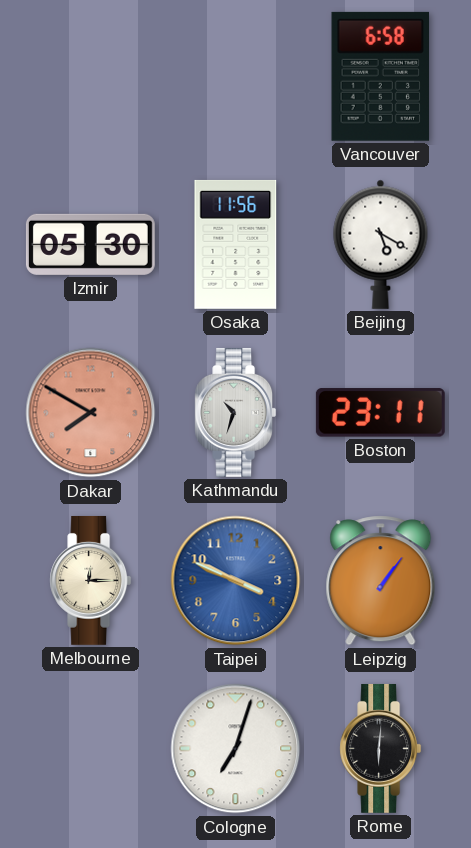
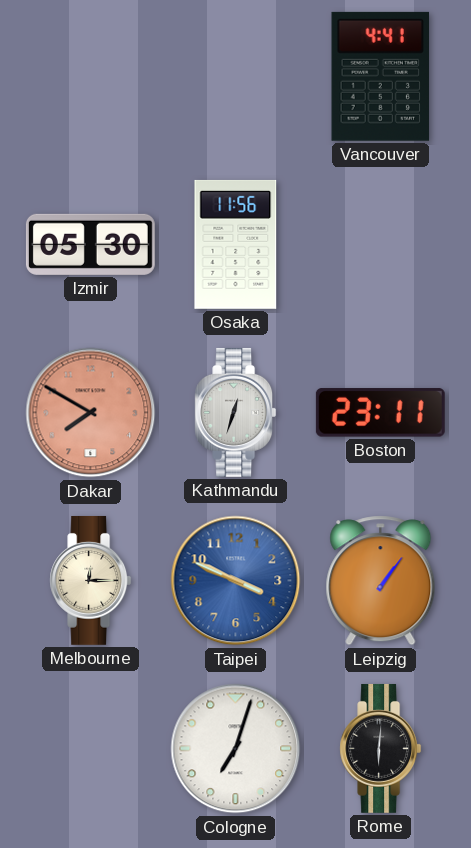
Vancouver: 6:58 -> 4:41
Beijing: 5:20 -> none
Kathmandu: 10:33 -> 12:33
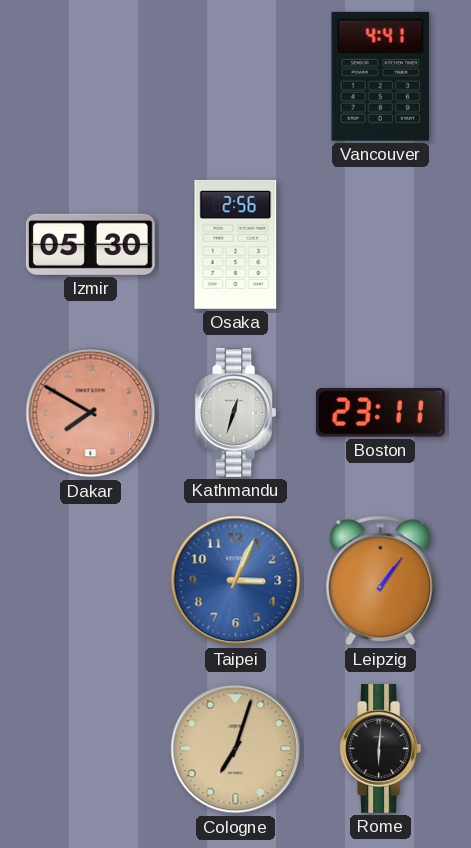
Osaka: 11:56 -> 2:56
Melbourne: 12:15 -> none
Taipei: 3:49 -> 3:04
Cologne dial: white -> champagne
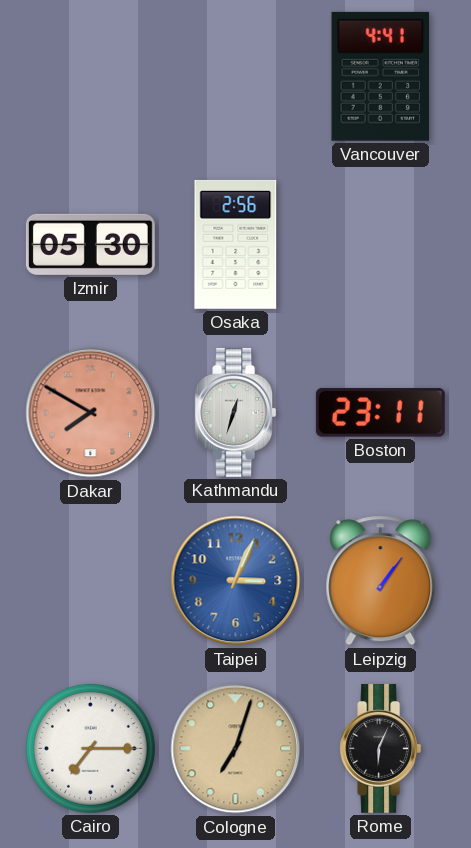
Cairo: none -> 7:15
Rome: 6:01 -> 6:04
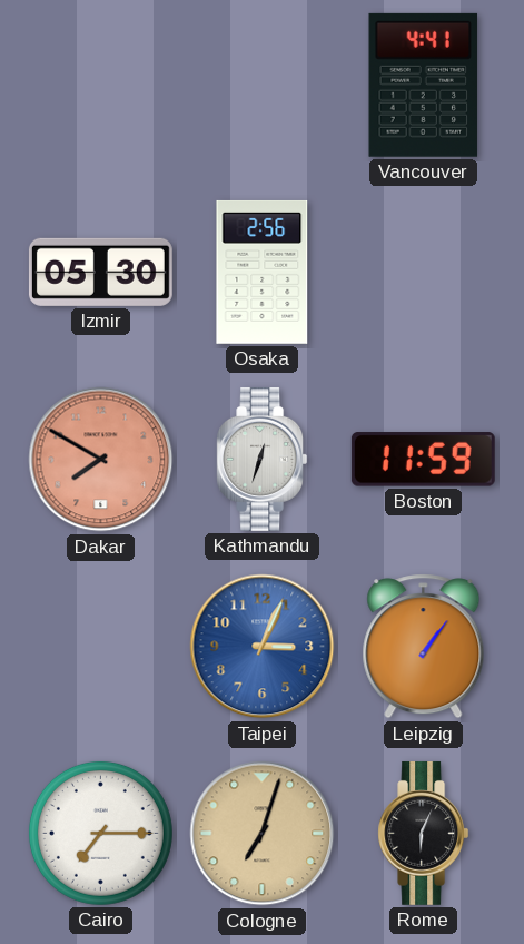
Boston: 23:11 -> 11:59
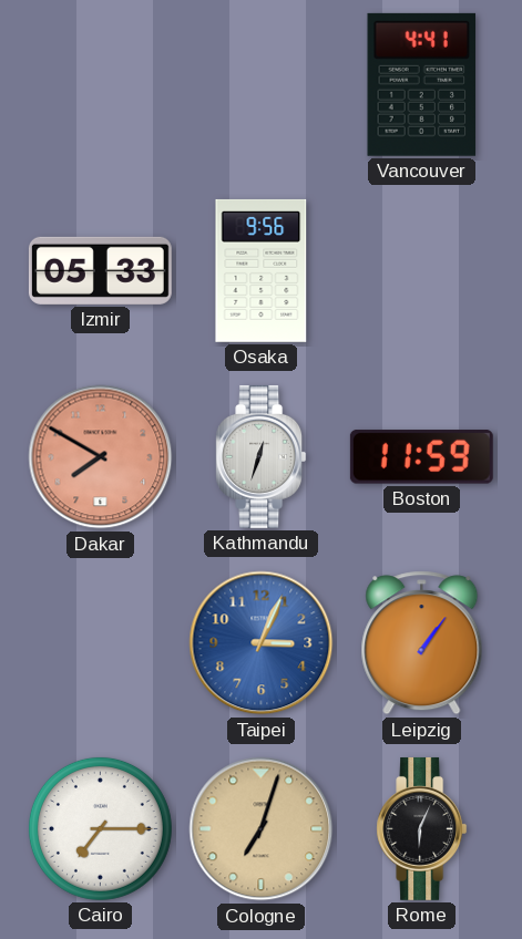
Izmir: 05:30 -> 05:33
Osaka: 2:56 -> 9:56
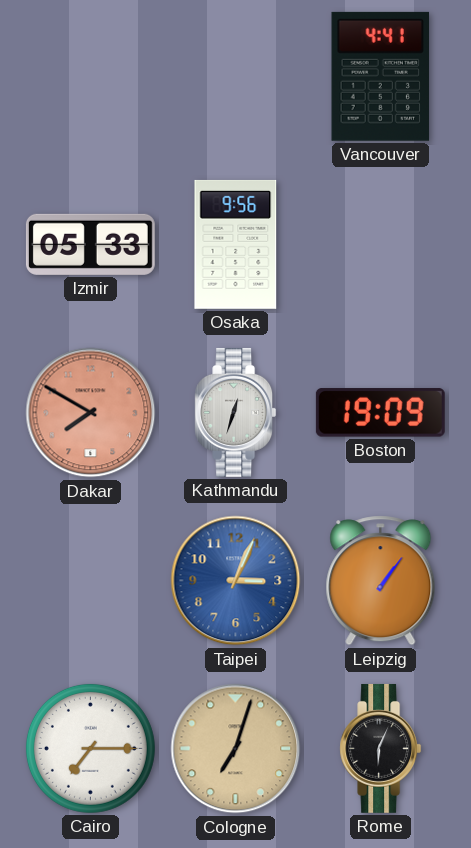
Boston: 11:59 -> 19:09
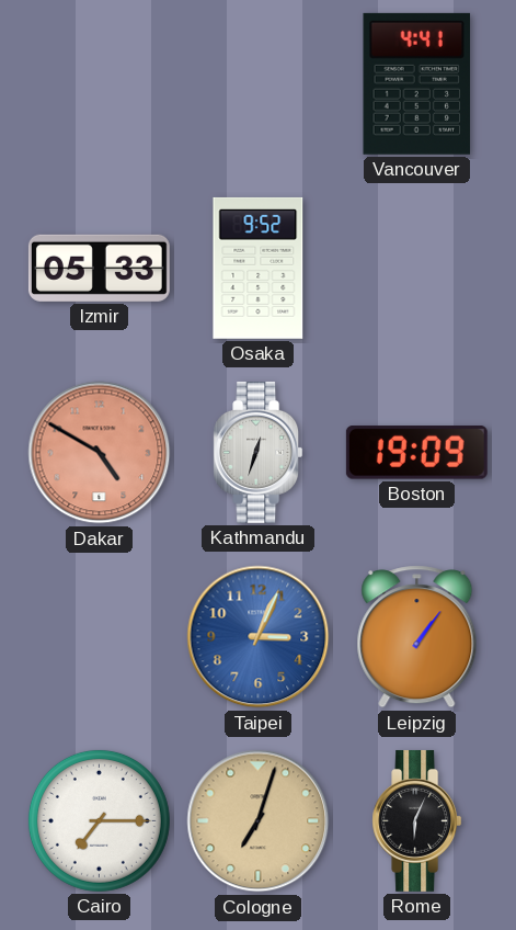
Osaka: 9:56 -> 9:52
Dakar: 7:50 -> 4:50
